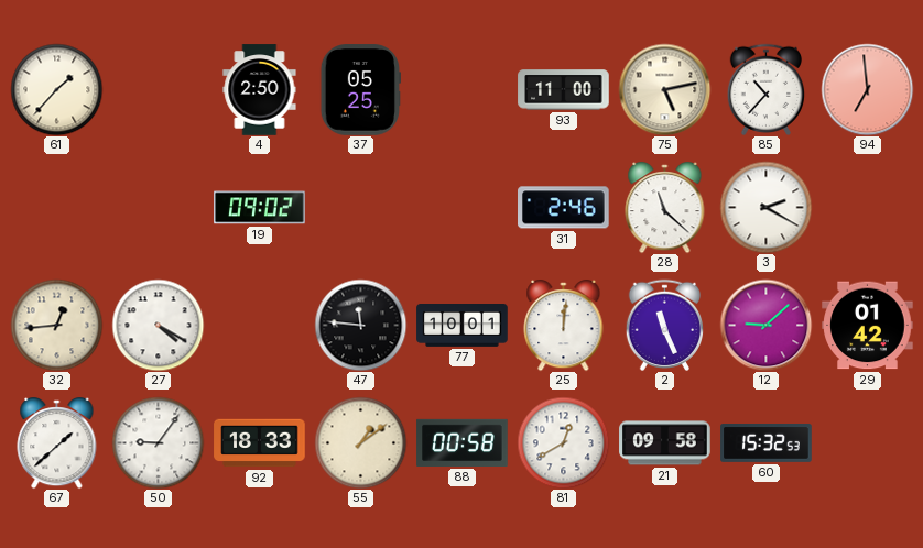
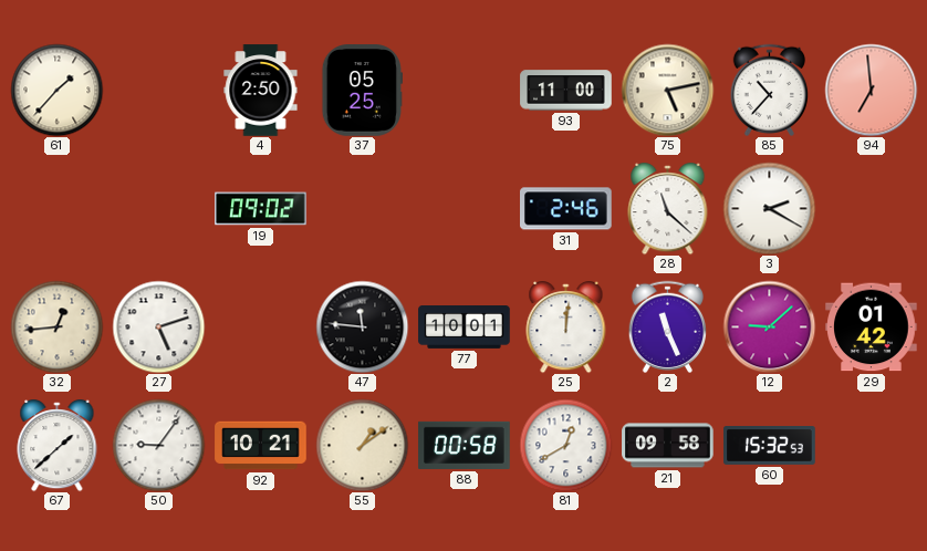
27: 4:20 -> 5:12
92: 18:33 -> 10:21
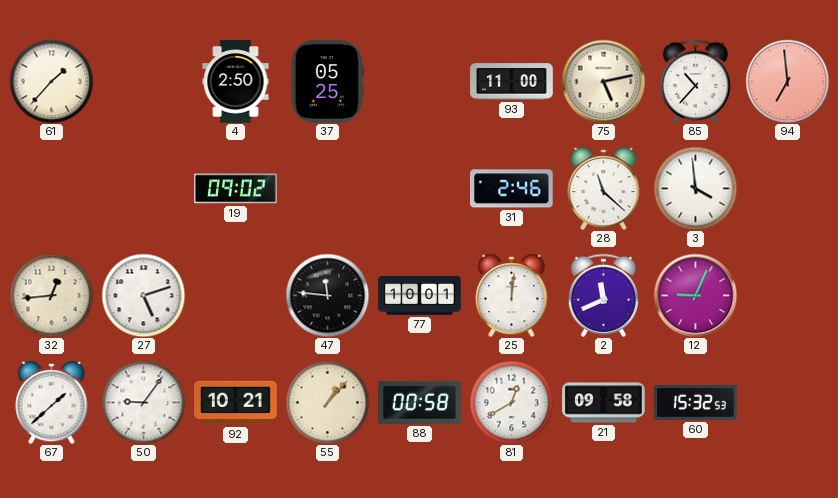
3: 2:20 -> 3:59
2: 11:26 -> 11:41
12: 9:08 -> 9:04
29: 01:42 -> none
55: 1:09 -> 1:07
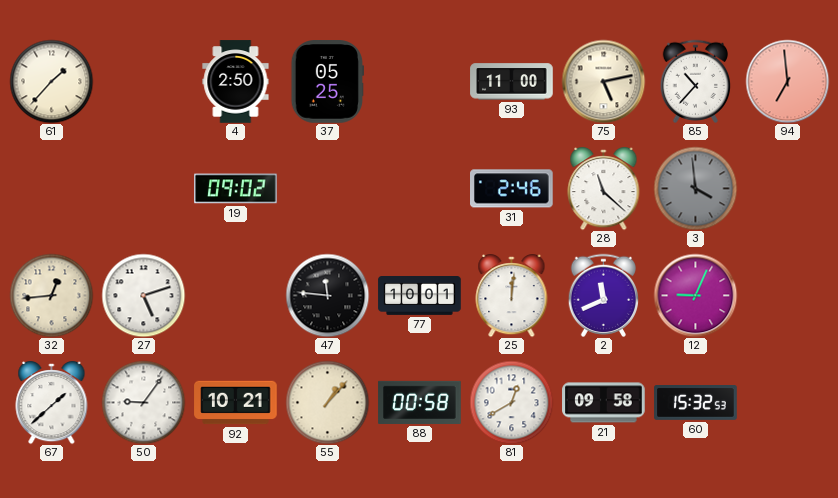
3 dial: white -> grey
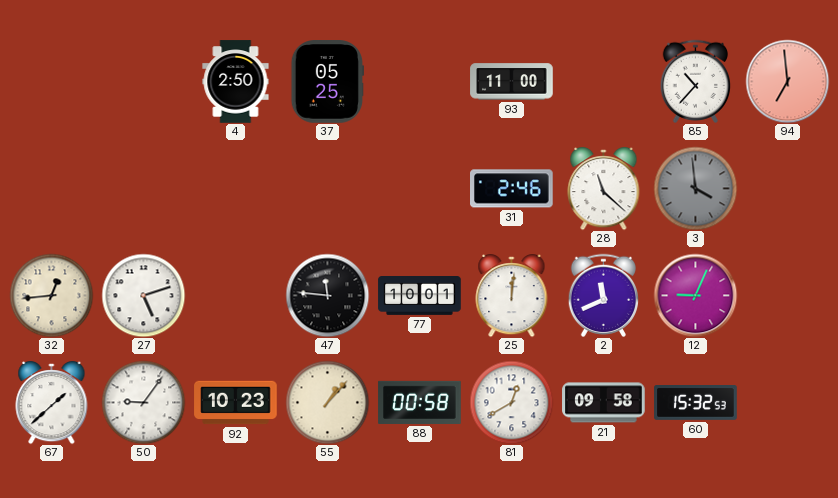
61: 1:37 -> none
75: 5:13 -> none
19: 09:02 -> none
92: 10:21 -> 10:23
